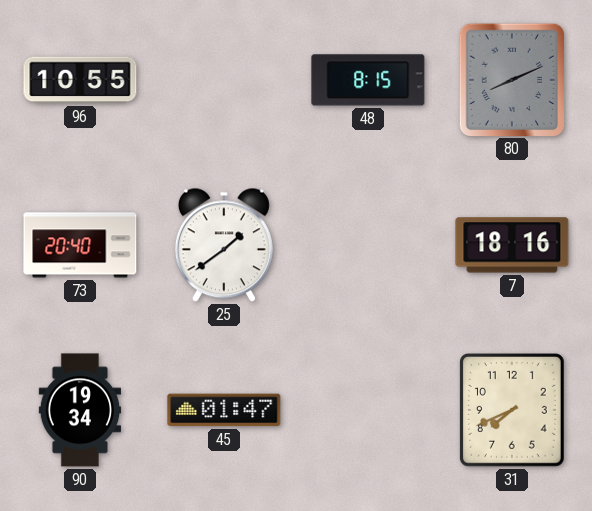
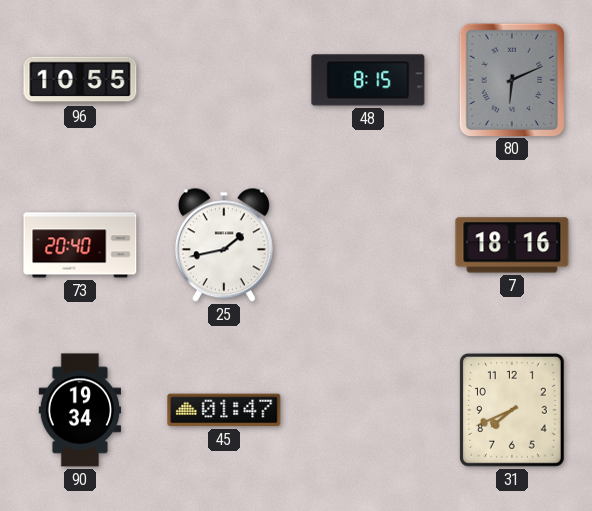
80: 8:11 -> 6:11
25: 1:39 -> 1:43
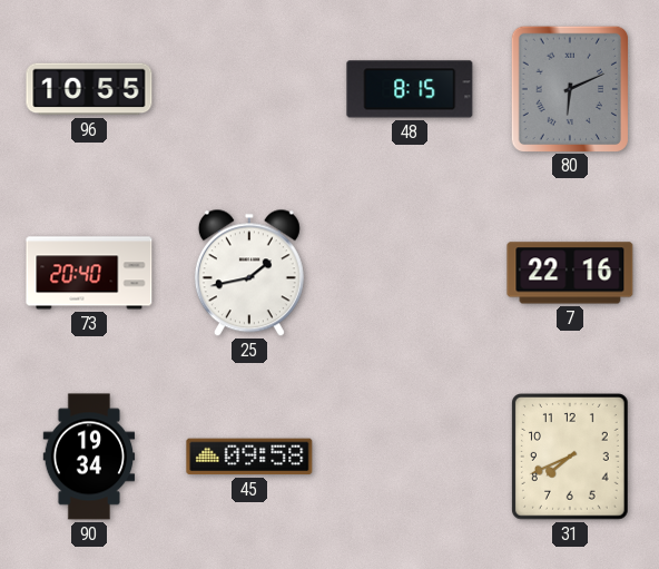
7: 18:16 -> 22:16
45: 01:47 -> 09:58
